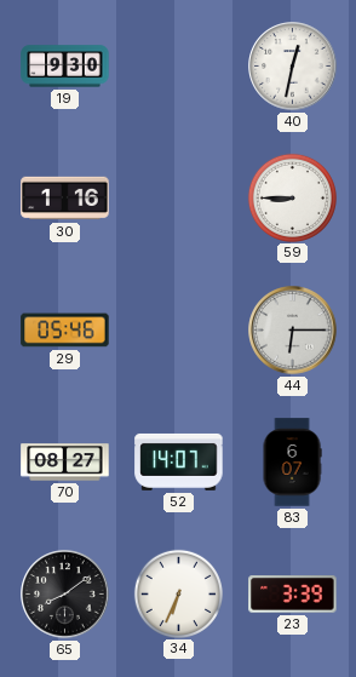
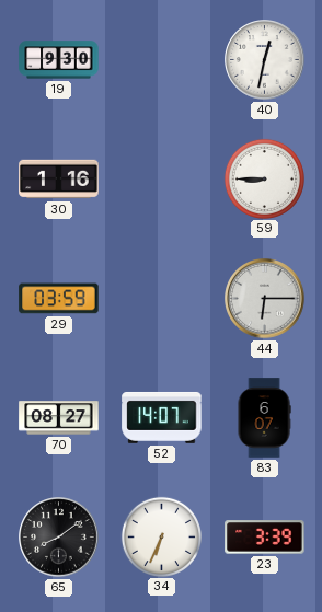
29: 05:46 -> 03:59
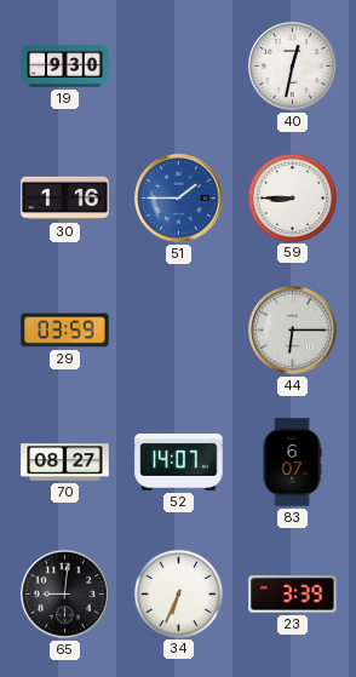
51: none -> 1:45
65: 8:09 -> 9:01
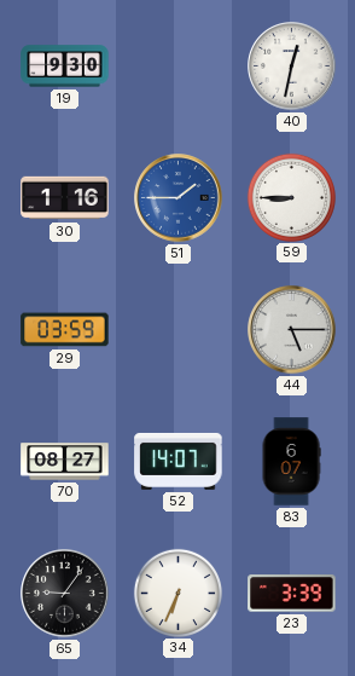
44: 6:15 -> 5:15
65: 9:01 -> 9:06
